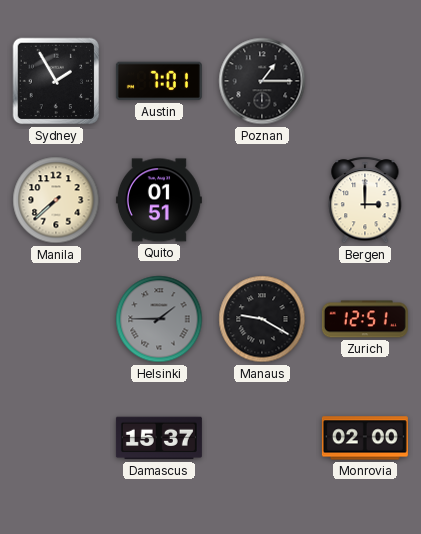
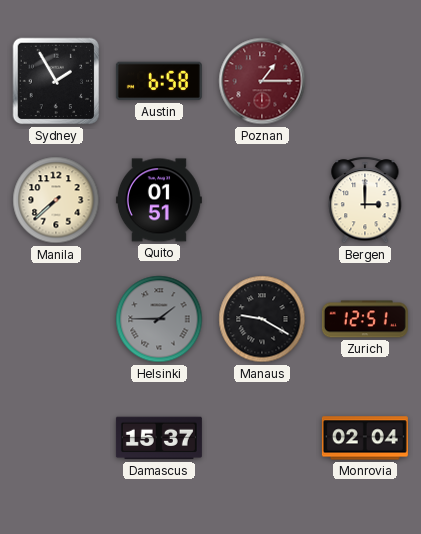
Austin: 7:01 -> 6:58
Poznan dial: black -> burgundy
Monrovia: 02:00 -> 02:04
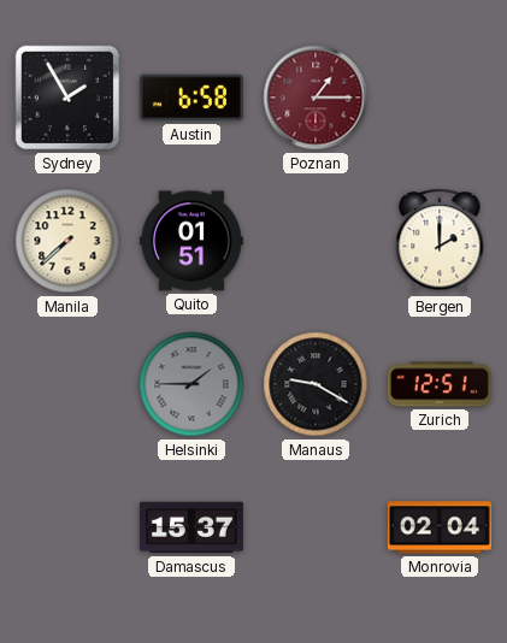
Bergen: 3:00 -> 2:00
